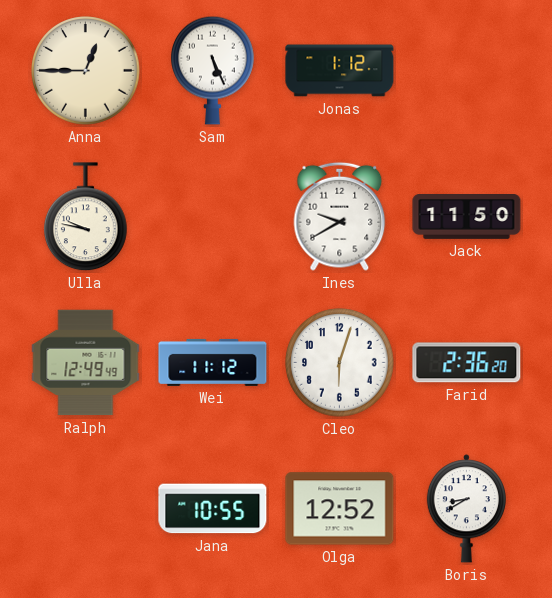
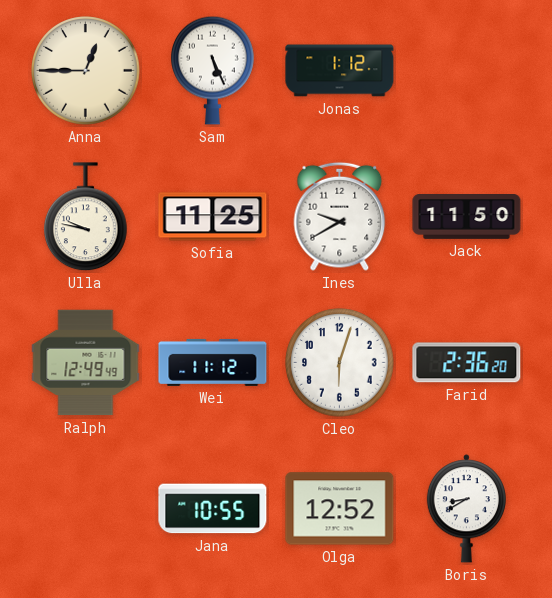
Sofia: none -> 11:25
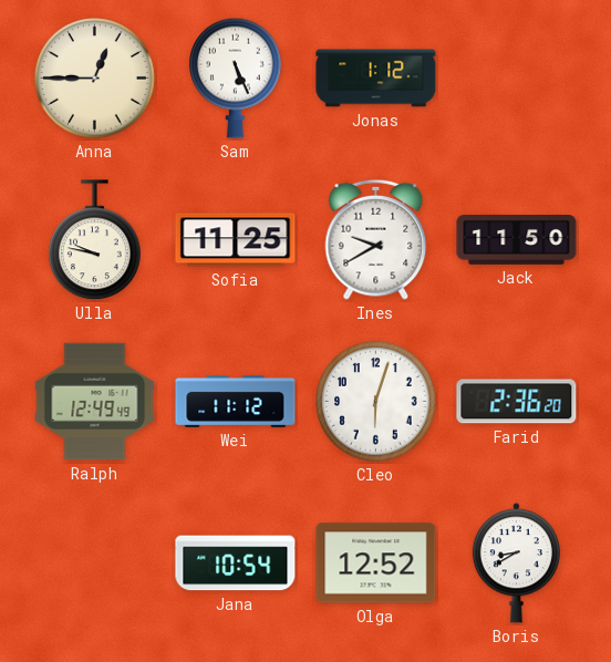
Jana: 10:55 -> 10:54
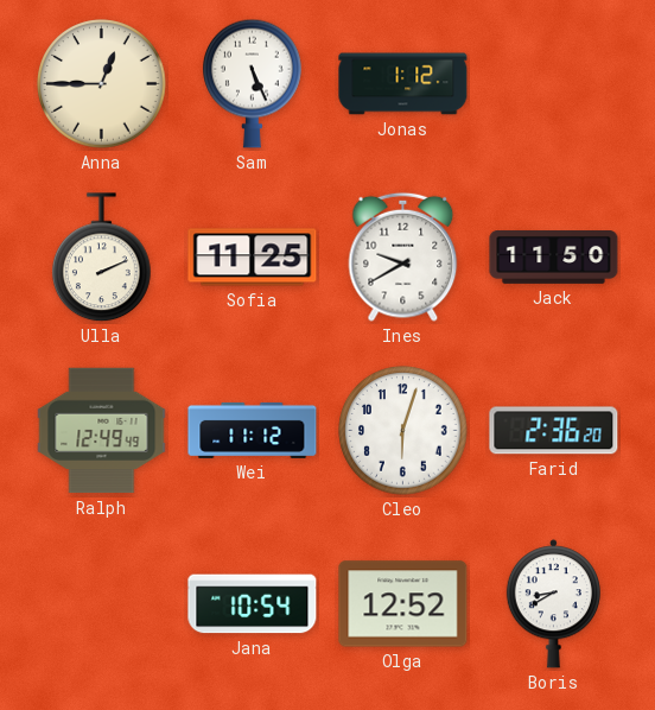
Ulla: 9:47 -> 2:11
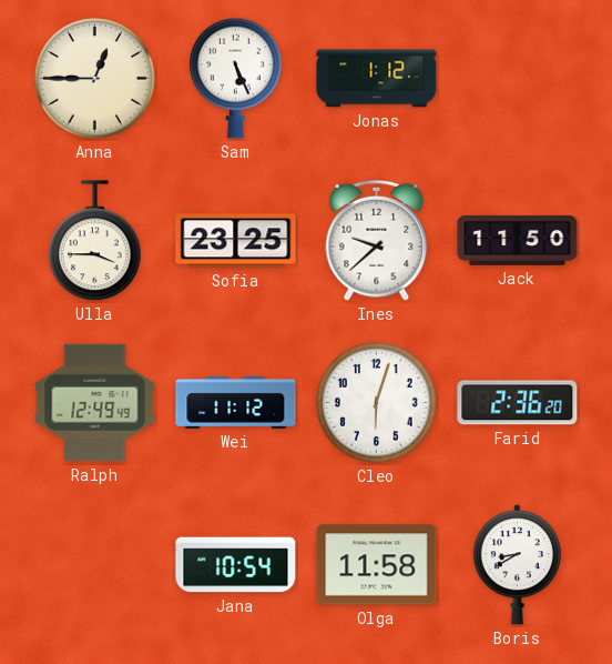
Ulla: 2:11 -> 3:45
Sofia: 11:25 -> 23:25
Ines: 9:40 -> 9:38
Olga: 12:52 -> 11:58
